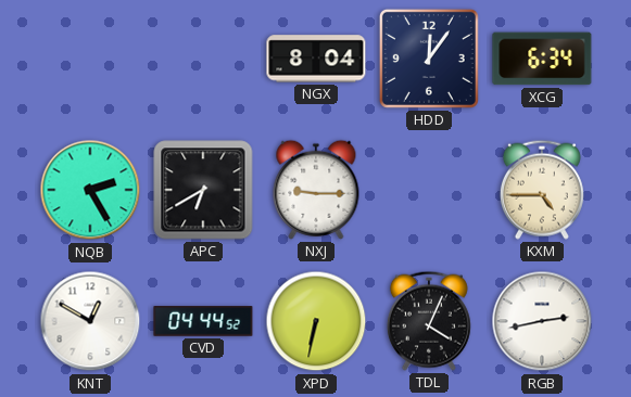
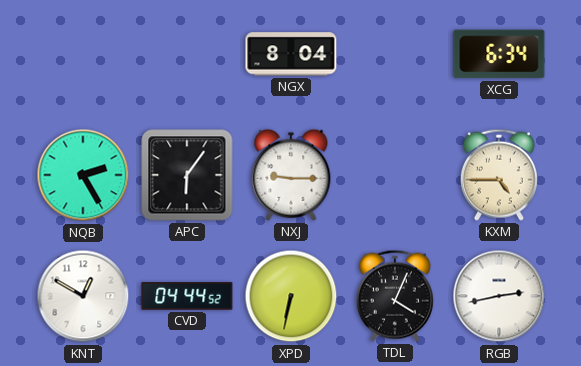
HDD: 12:06 -> none
APC: 6:40 -> 6:06
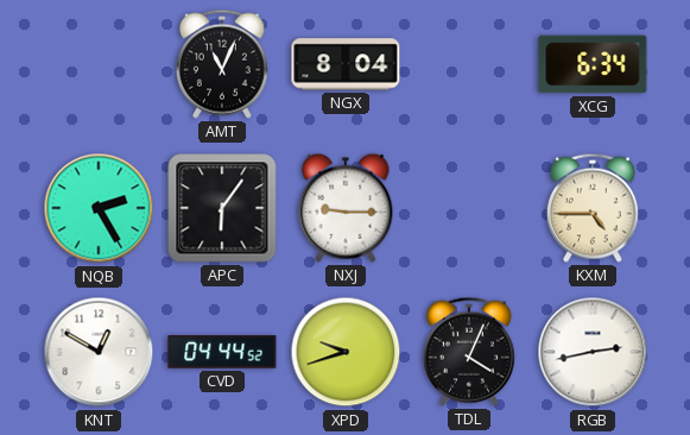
AMT: none -> 11:04
XPD: 6:32 -> 9:42
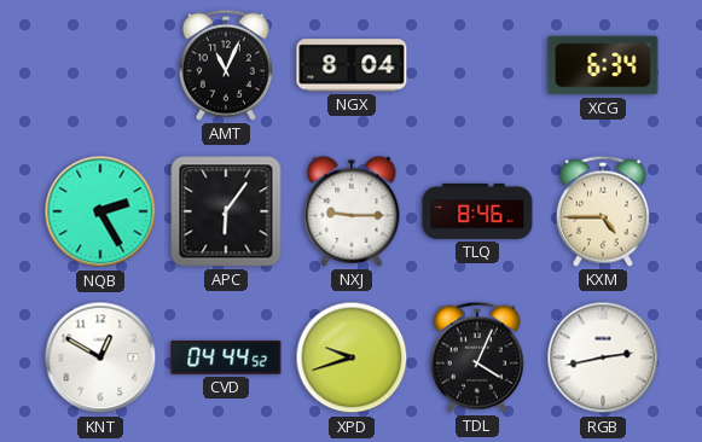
TLQ: none -> 8:46
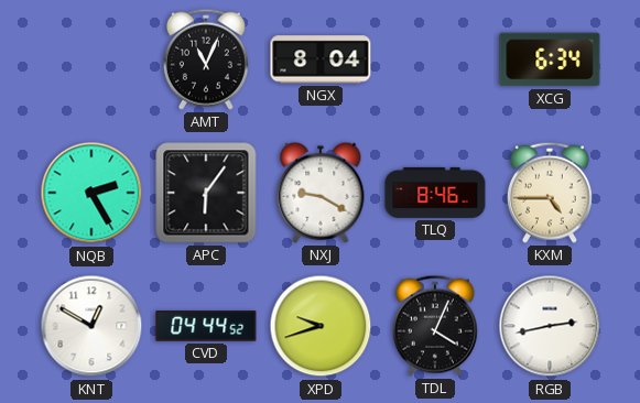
NXJ: 9:15 -> 9:20
